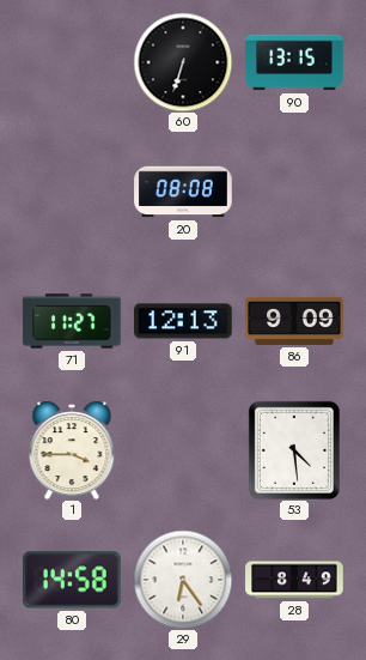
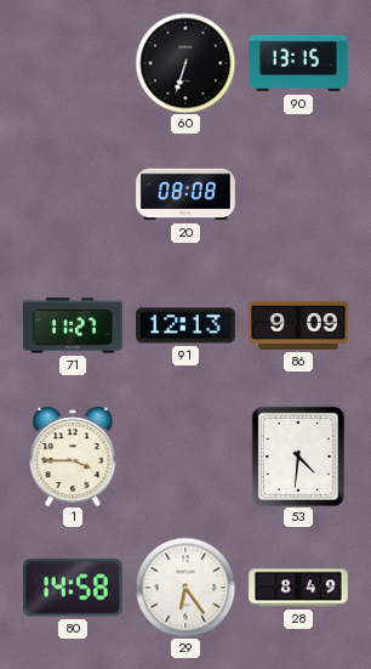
53: 4:29 -> 4:31
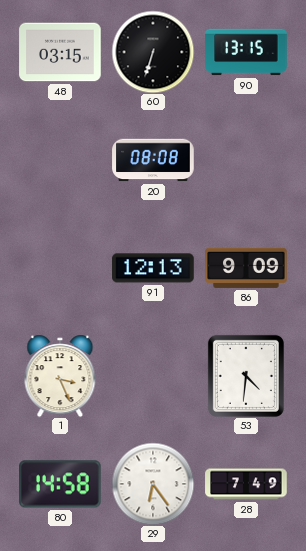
48: none -> 03:15
71: 11:27 -> none
1: 3:45 -> 3:26
28: 8:49 -> 7:49
